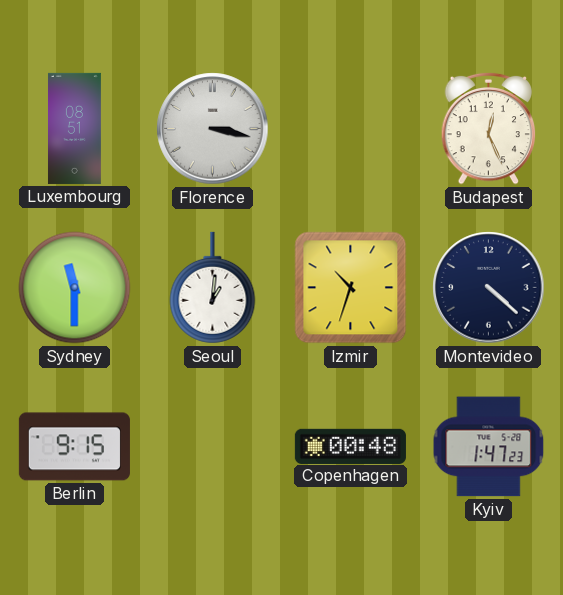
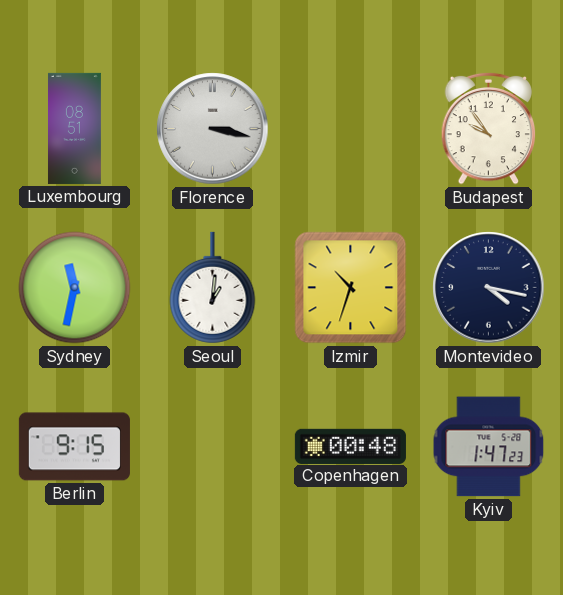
Budapest: 12:26 -> 9:54
Sydney: 11:30 -> 11:32
Montevideo: 4:22 -> 4:17
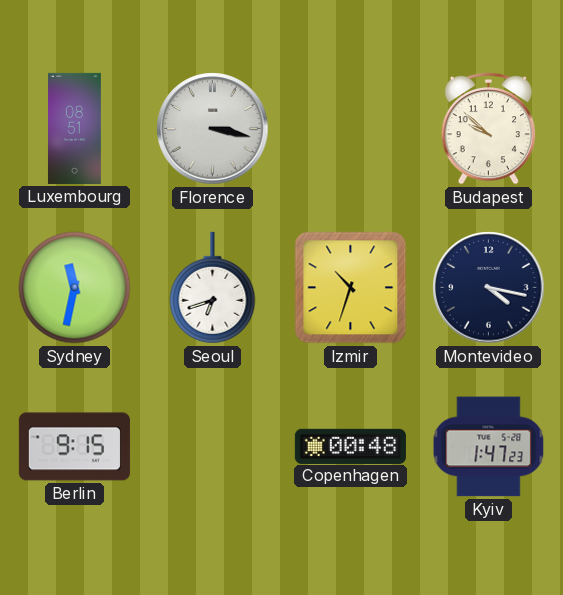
Budapest: 9:54 -> 9:52
Seoul: 1:01 -> 6:42
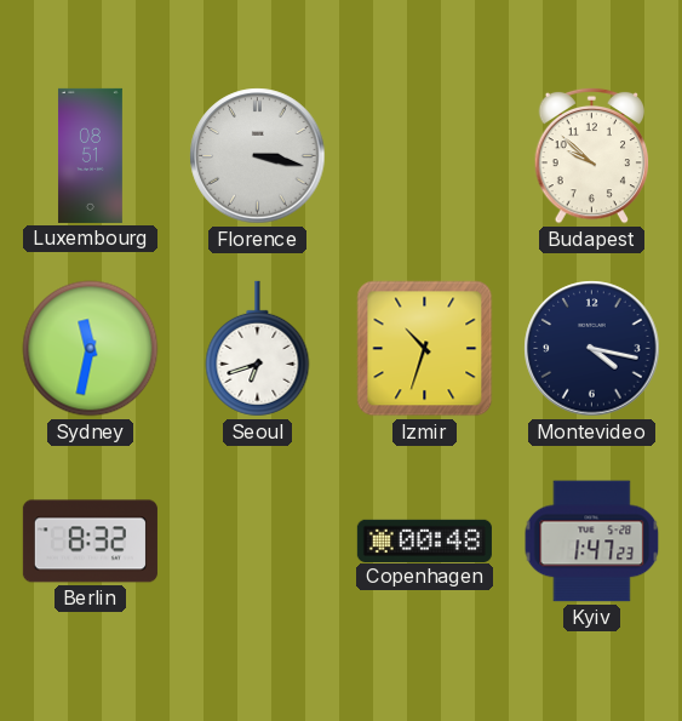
Berlin: 9:15 -> 8:32
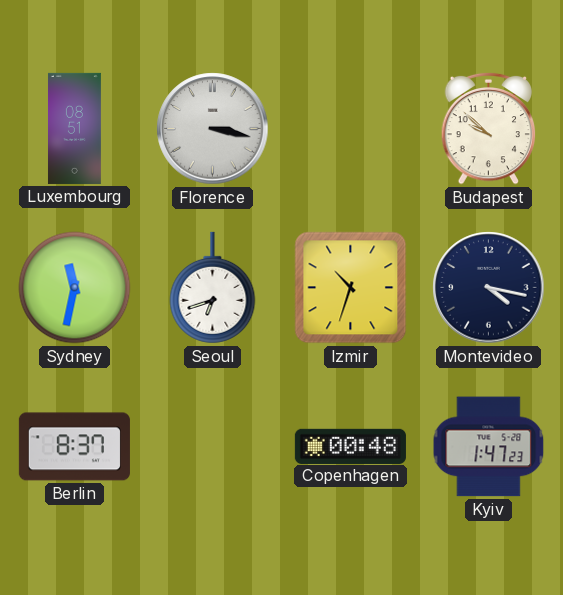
Berlin: 8:32 -> 8:37
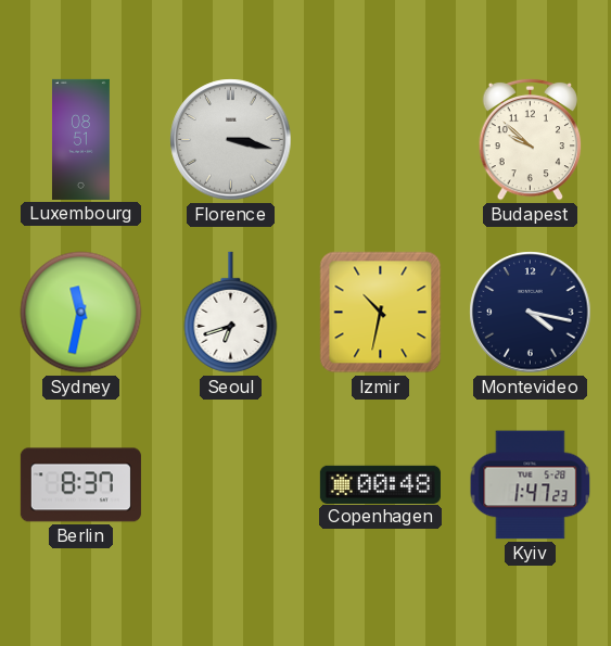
Izmir: 10:33 -> 10:32
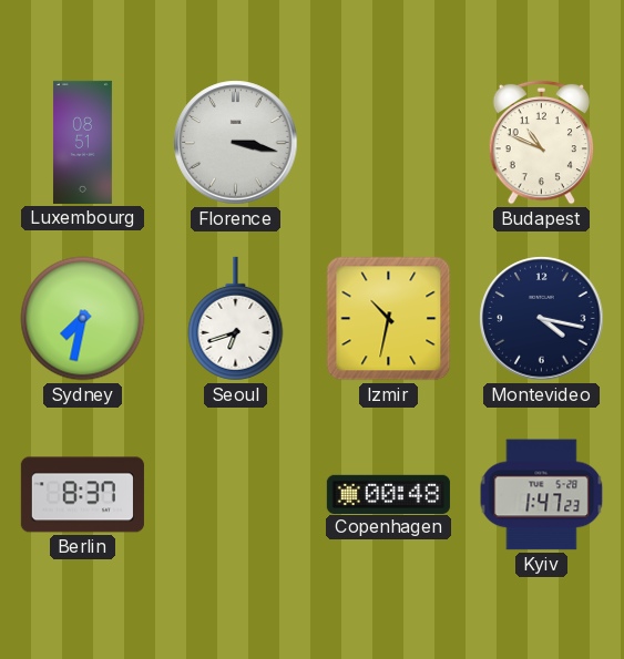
Budapest: 9:52 -> 10:49
Sydney: 11:32 -> 7:32
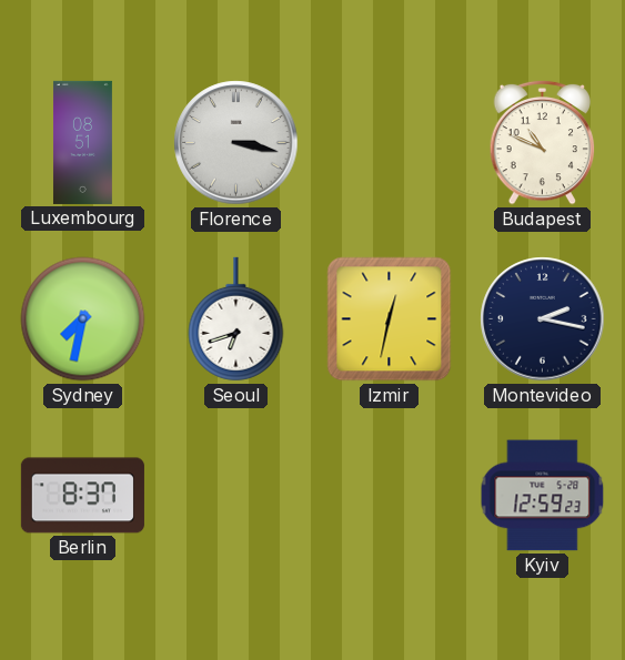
Izmir: 10:32 -> 12:32
Montevideo: 4:17 -> 2:17
Copenhagen: 00:48 -> none
Kyiv: 1:47 -> 12:59
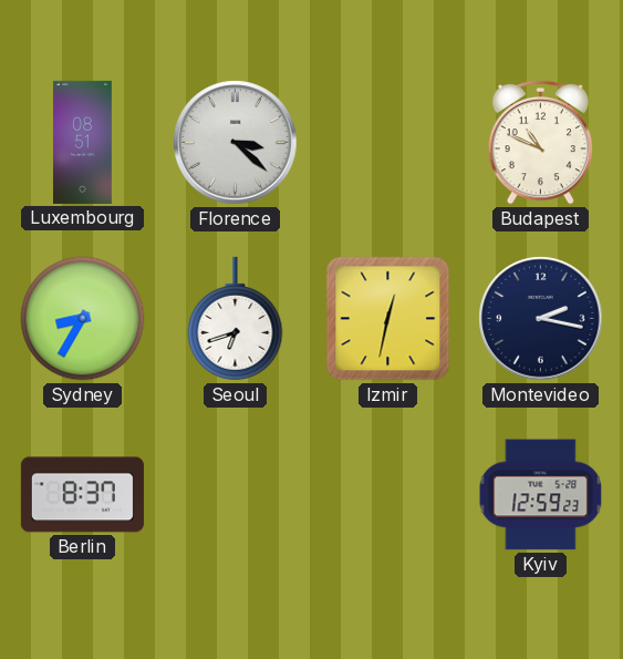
Florence: 3:17 -> 3:22
Sydney: 7:32 -> 8:35
